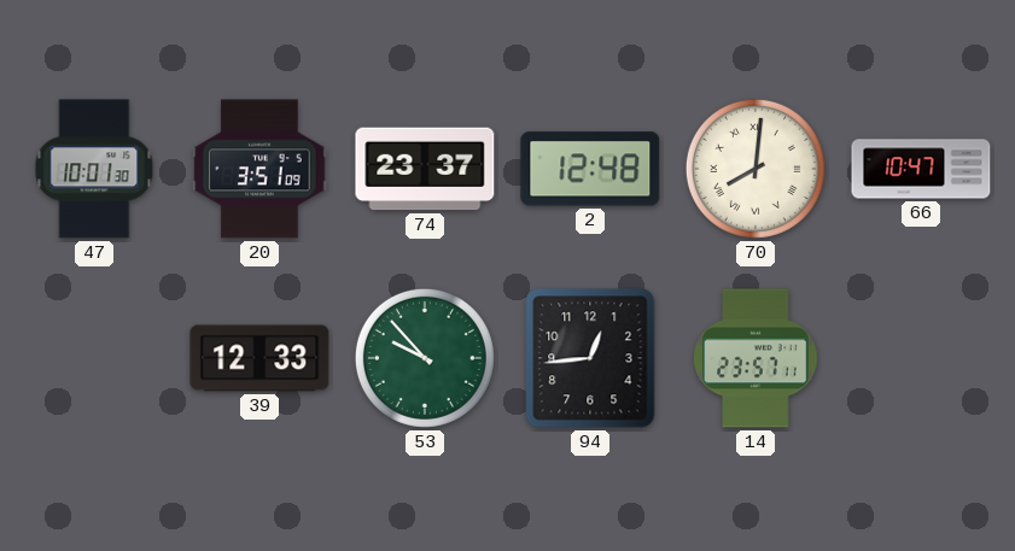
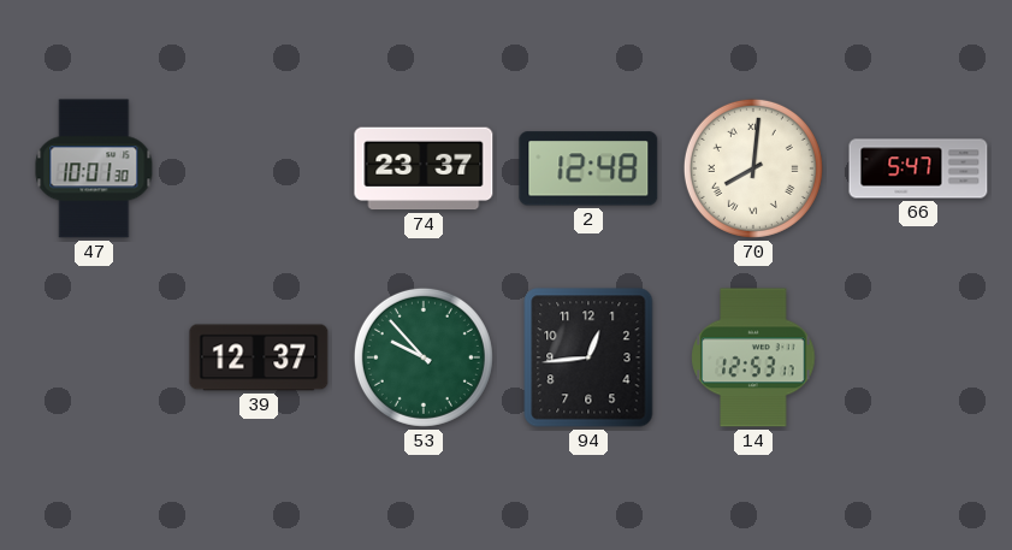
20: 3:51 -> none
66: 10:47 -> 5:47
39: 12:33 -> 12:37
14: 23:57 -> 12:53
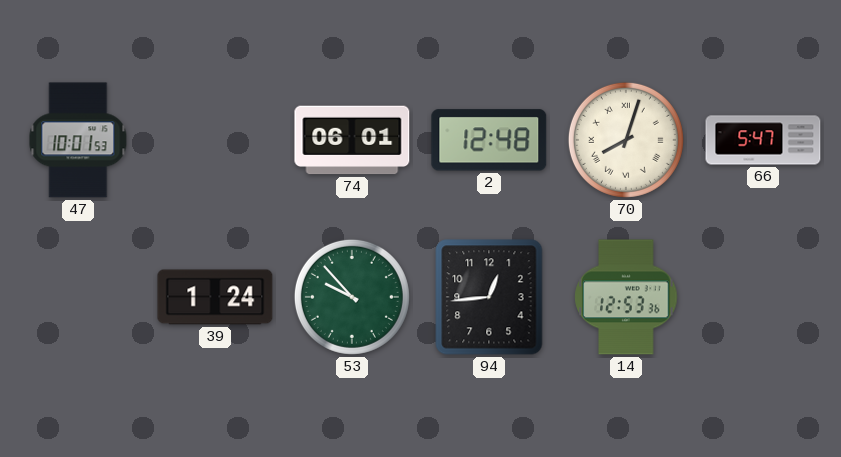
47: 10:01:30 -> 10:01:53
74: 23:37 -> 06:01
70: 8:01 -> 8:03
39: 12:37 -> 1:24
14: 12:53:17 -> 12:53:36
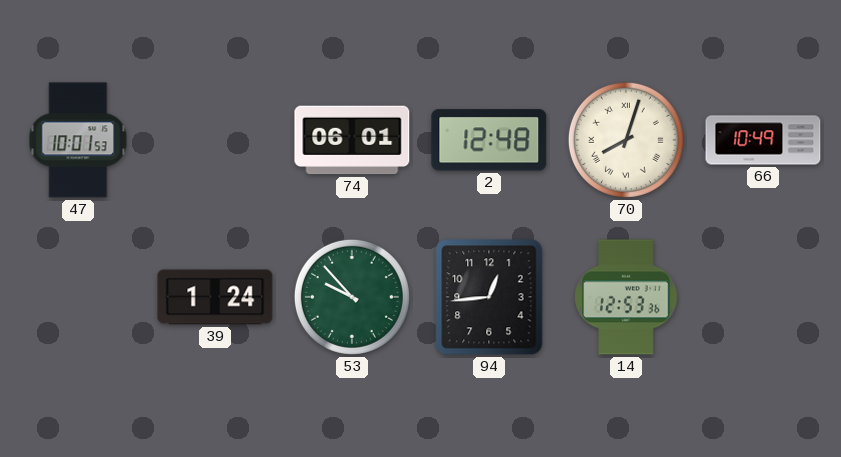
66: 5:47 -> 10:49
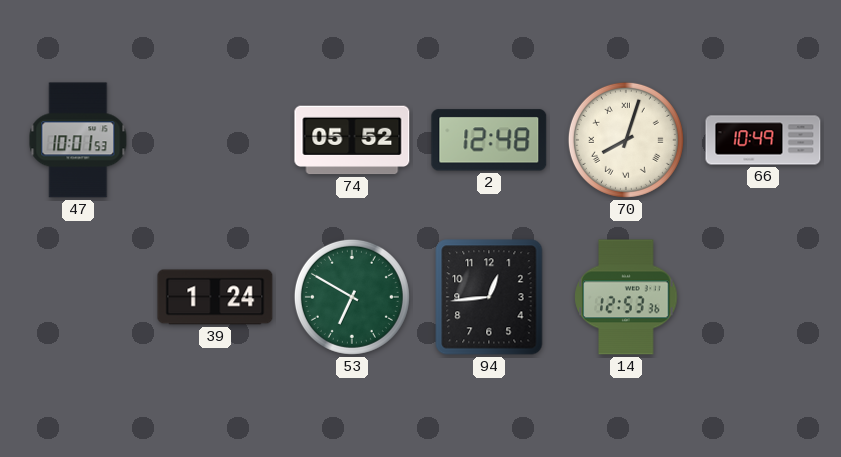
74: 06:01 -> 05:52
53: 9:53 -> 6:50
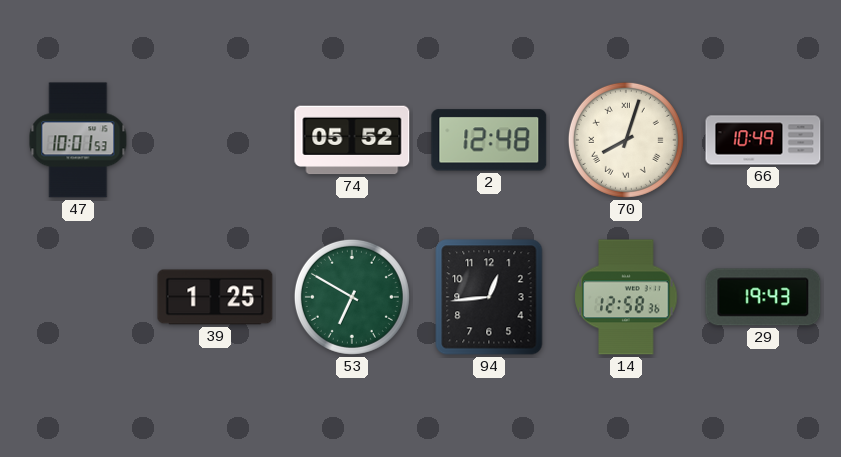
39: 1:24 -> 1:25
14: 12:53 -> 12:58
29: none -> 19:43
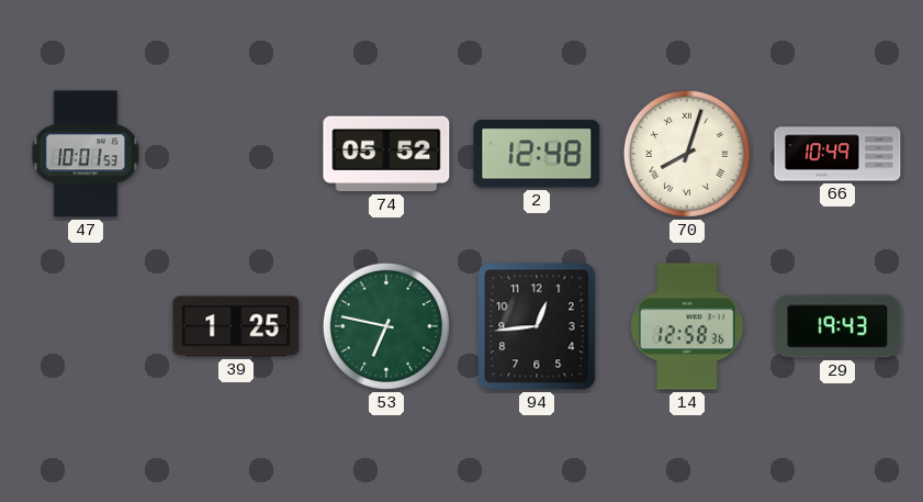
53: 6:50 -> 6:47
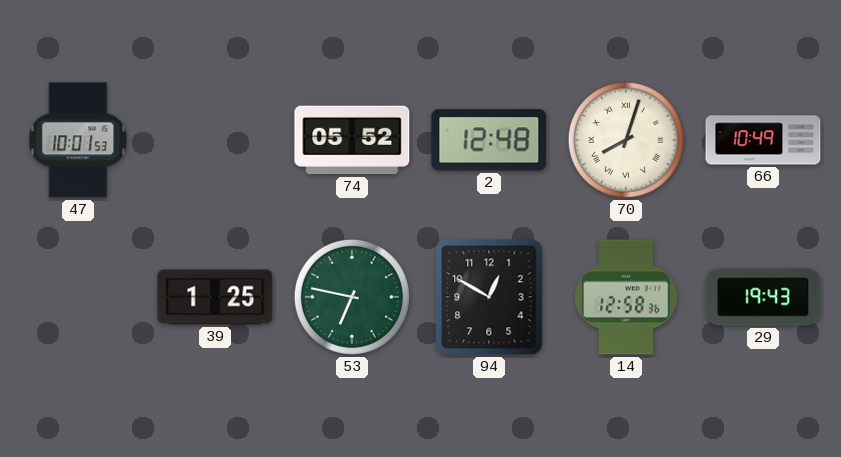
94: 12:44 -> 12:50
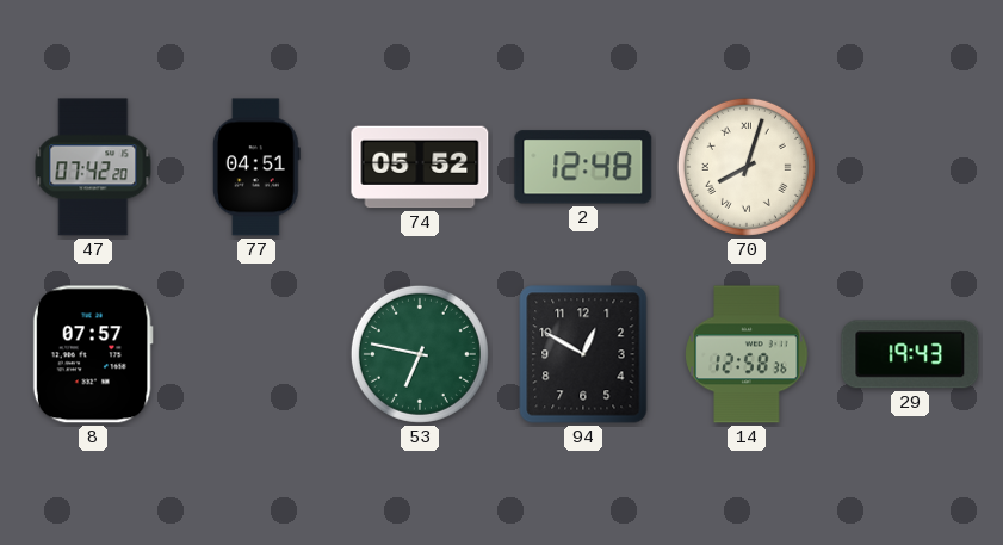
47: 10:01 -> 07:42
77: none -> 04:51
66: 10:49 -> none
8: none -> 07:57
39: 1:25 -> none
